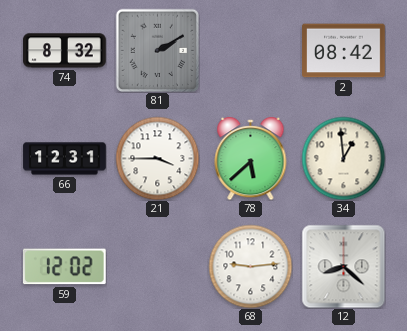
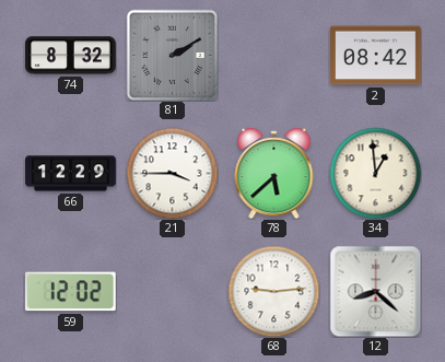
66: 12:31 -> 12:29
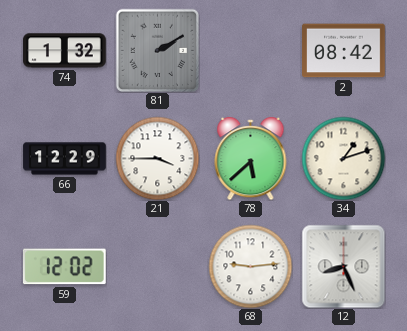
74: 8:32 -> 1:32
34: 12:59 -> 1:12
12: 8:22 -> 8:26
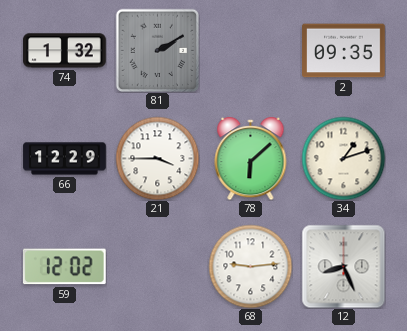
2: 08:42 -> 09:35
78: 5:38 -> 6:08
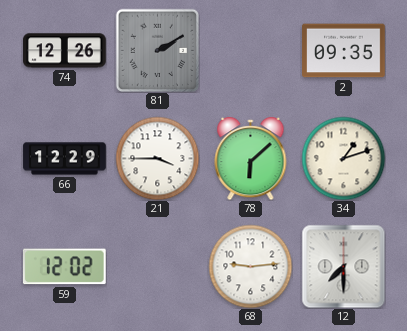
74: 1:32 -> 12:26
12: 8:26 -> 7:30
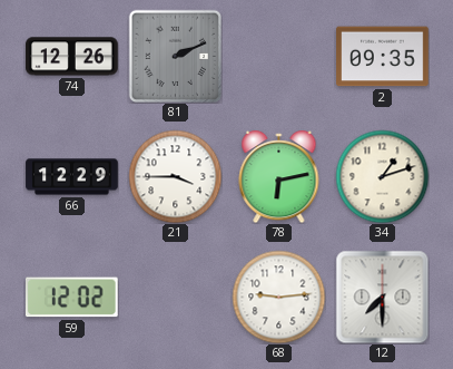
81: 2:10 -> 2:11
78: 6:08 -> 6:13
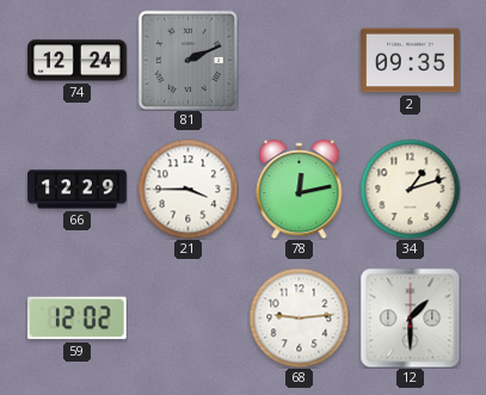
74: 12:26 -> 12:24
78: 6:13 -> 12:13
12: 7:30 -> 1:30
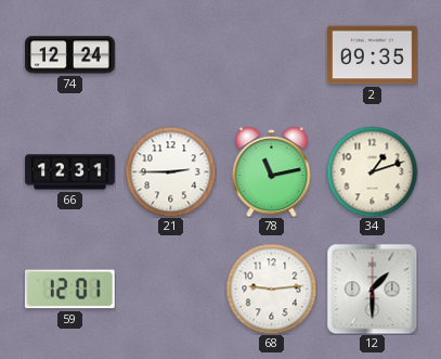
81: 2:11 -> none
66: 12:29 -> 12:31
21: 3:45 -> 2:45
78: 12:13 -> 11:13
59: 12:02 -> 12:01
